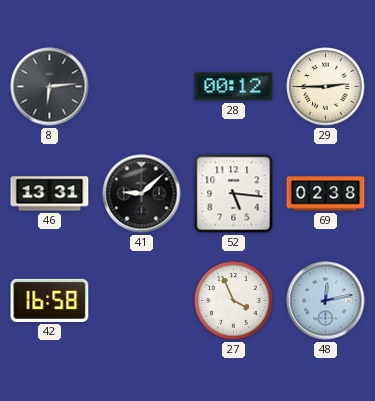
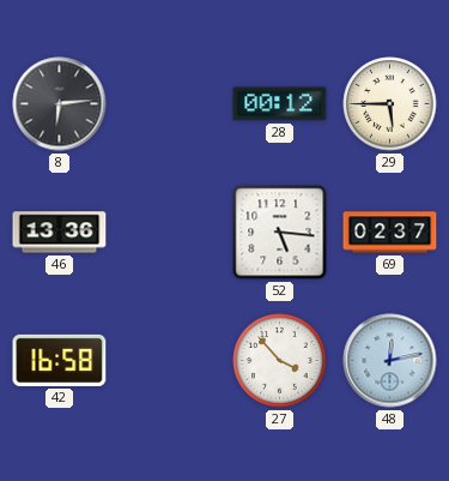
29: 2:45 -> 5:45
46: 13:31 -> 13:36
41: 9:08 -> none
69: 02:38 -> 02:37
27: 3:56 -> 3:53
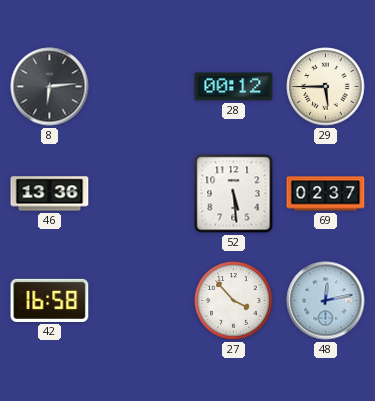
52: 5:16 -> 5:29
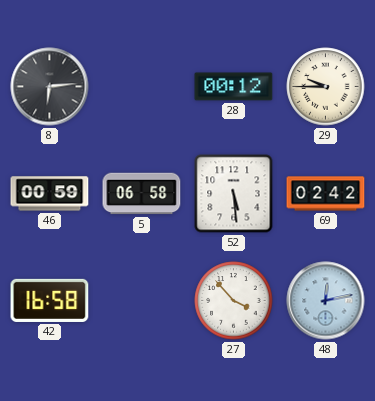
29: 5:45 -> 9:45
46: 13:36 -> 00:59
5: none -> 06:58
69: 02:37 -> 02:42
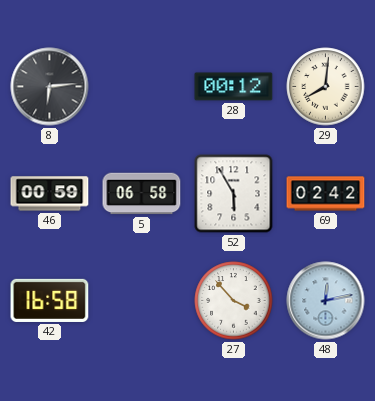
29: 9:45 -> 8:01
52: 5:29 -> 5:55
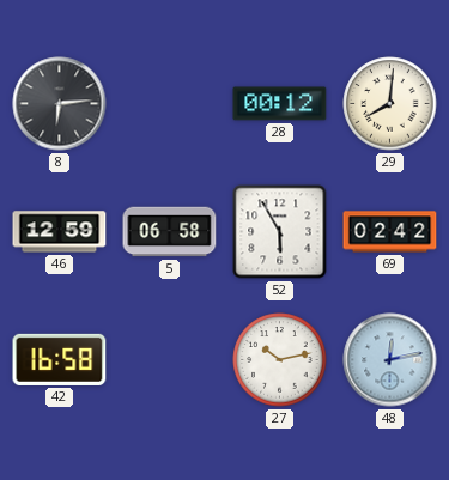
46: 00:59 -> 12:59
27: 3:53 -> 10:13
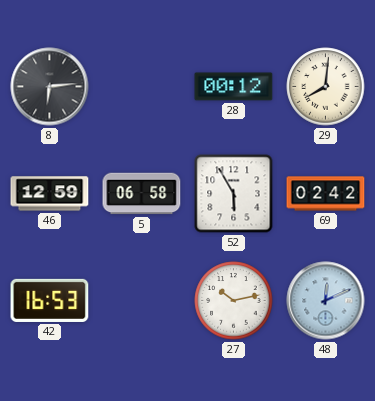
42: 16:58 -> 16:53
48: 12:13 -> 12:11
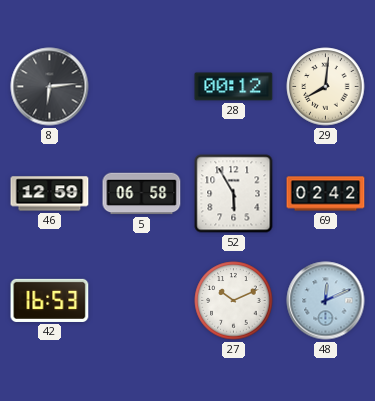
27: 10:13 -> 10:11
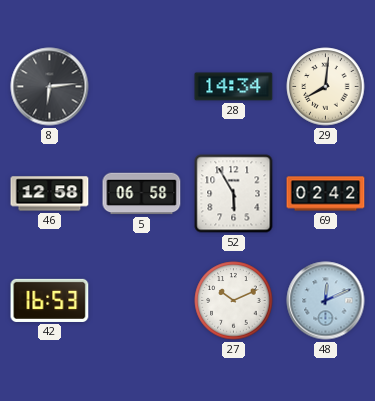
28: 00:12 -> 14:34
46: 12:59 -> 12:58
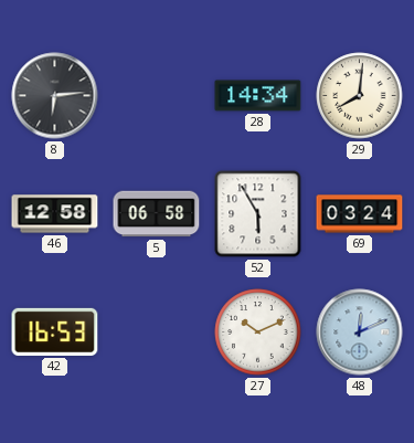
69: 02:42 -> 03:24
